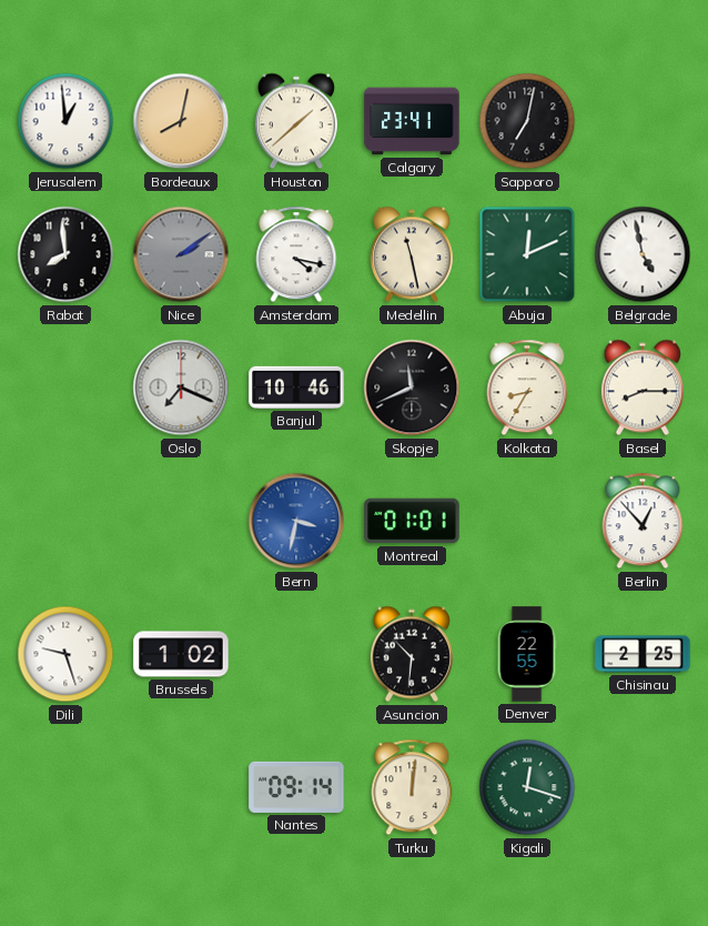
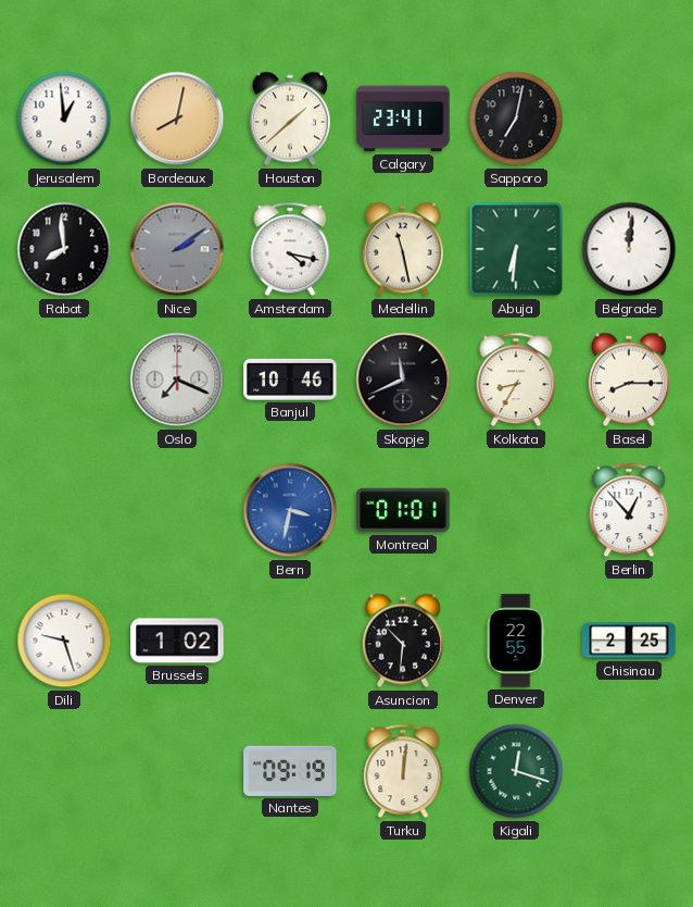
Abuja: 12:11 -> 6:31
Belgrade: 4:58 -> 12:01
Nantes: 09:14 -> 09:19
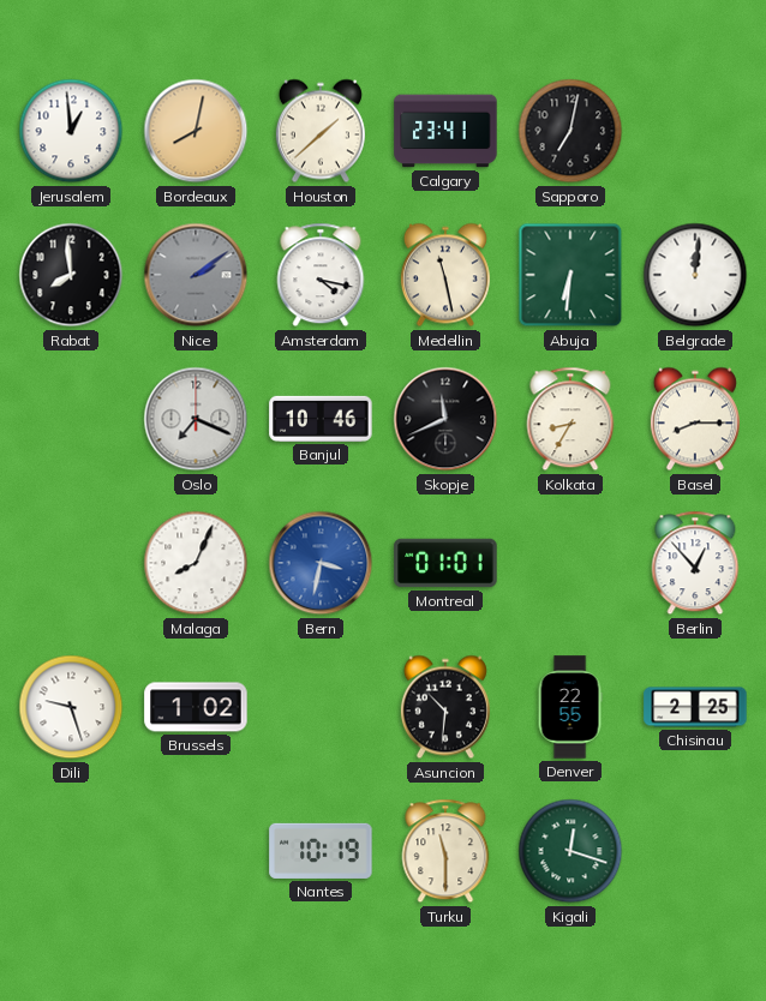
Malaga: none -> 8:04
Nantes: 09:19 -> 10:19
Turku: 12:01 -> 11:30
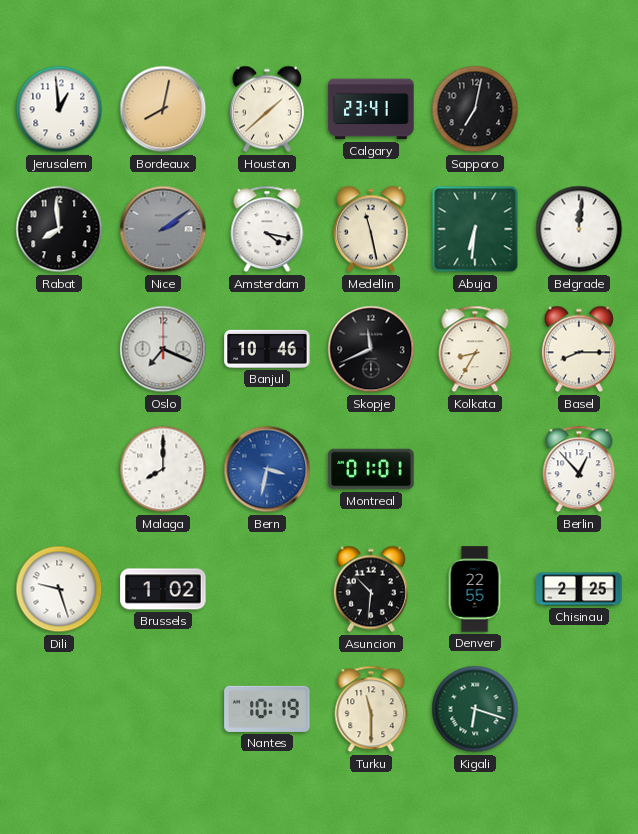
Malaga: 8:04 -> 8:00
Kigali: 12:18 -> 6:18
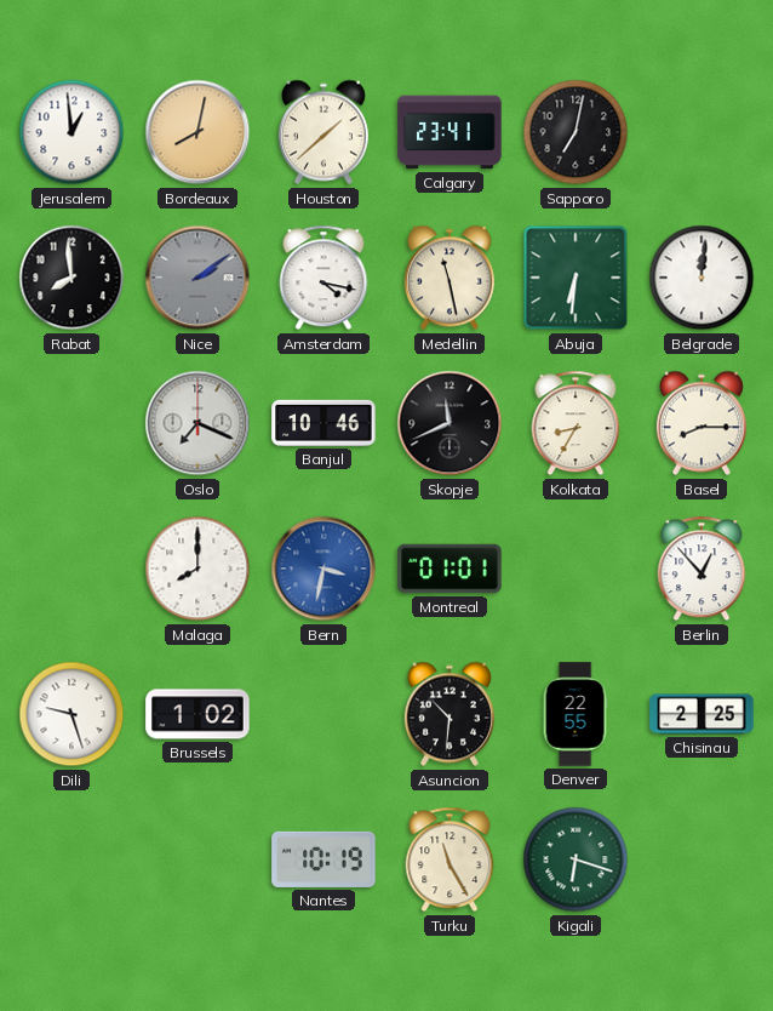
Turku: 11:30 -> 11:25
